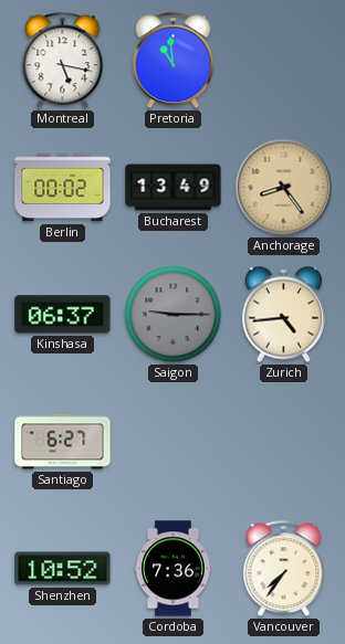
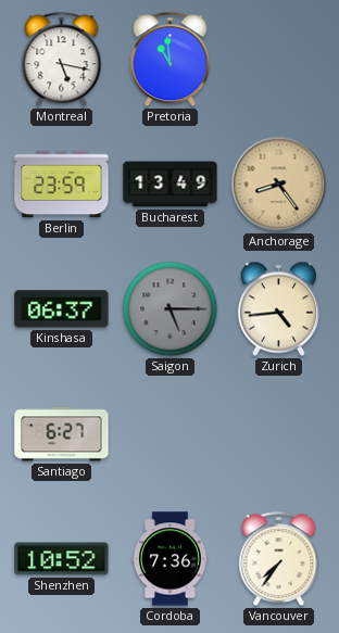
Berlin: 00:02 -> 23:59
Saigon: 9:15 -> 5:15
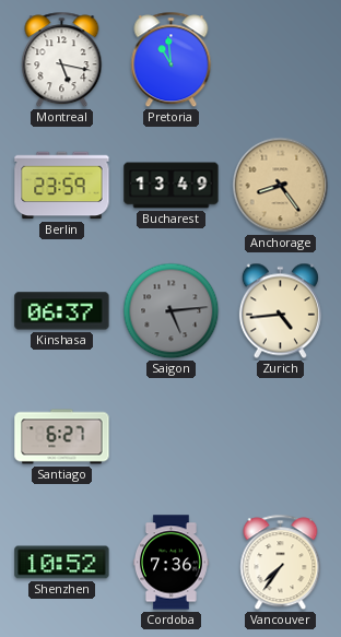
Saigon: 5:15 -> 5:14
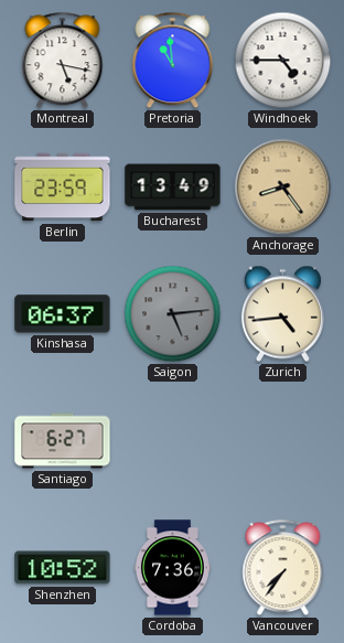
Windhoek: none -> 4:45
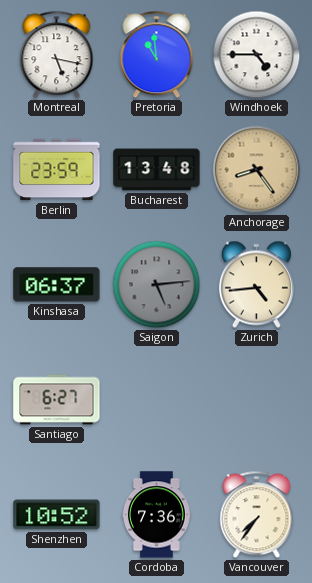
Bucharest: 13:49 -> 13:48
